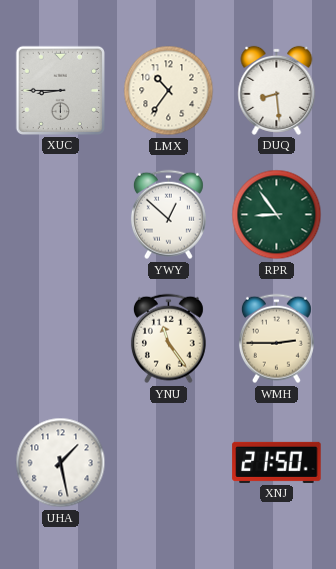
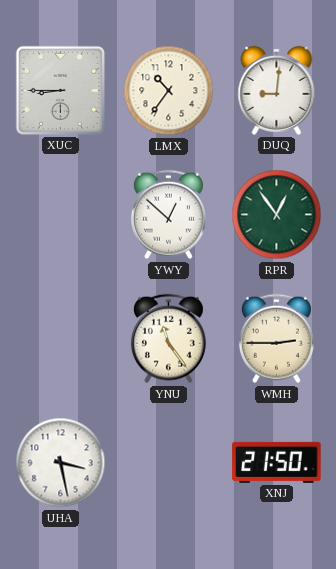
DUQ: 8:29 -> 9:01
RPR: 8:54 -> 12:54
UHA: 1:28 -> 3:28
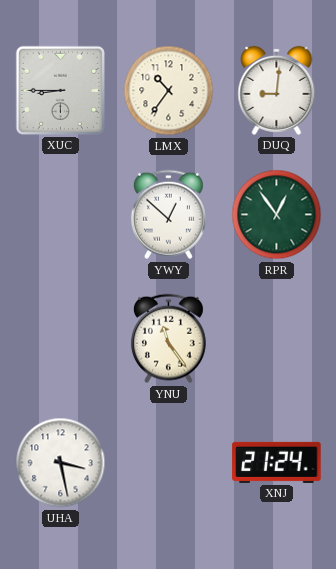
WMH: 2:45 -> none
XNJ: 21:50 -> 21:24
